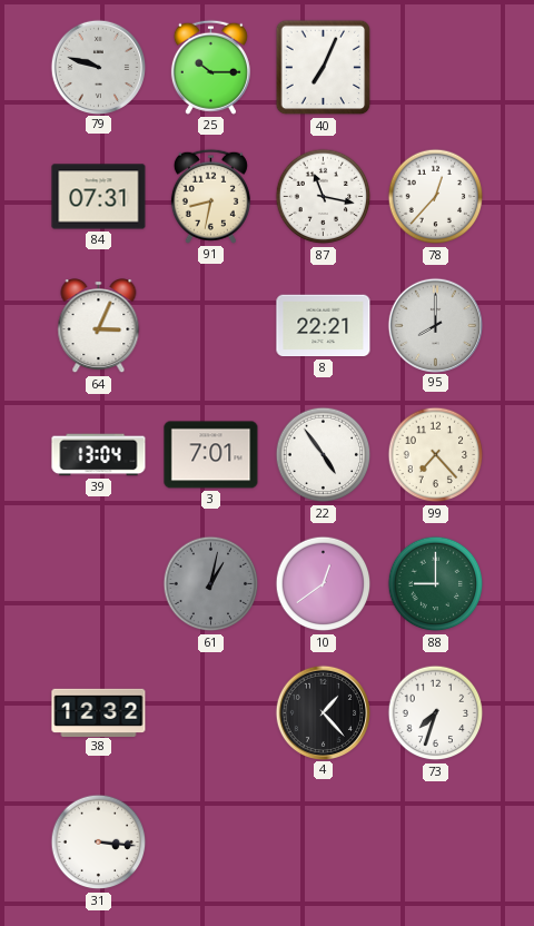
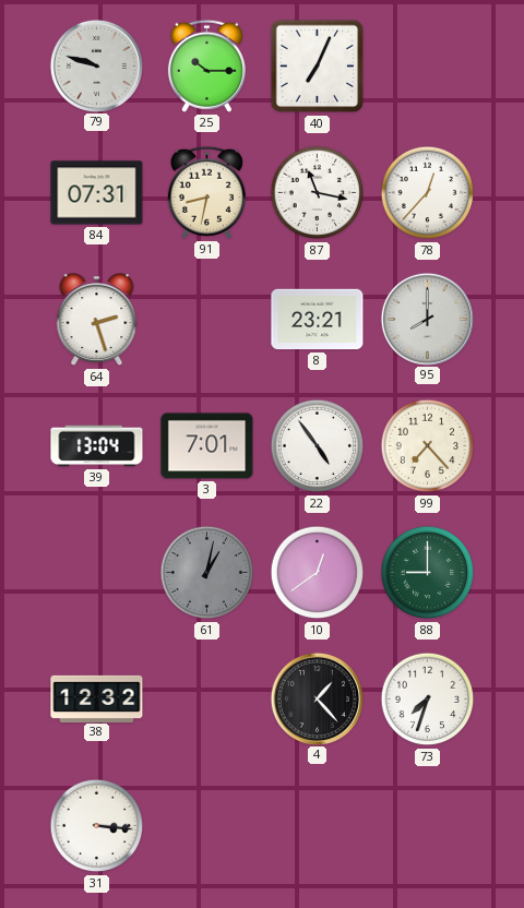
64: 3:04 -> 2:27
8: 22:21 -> 23:21
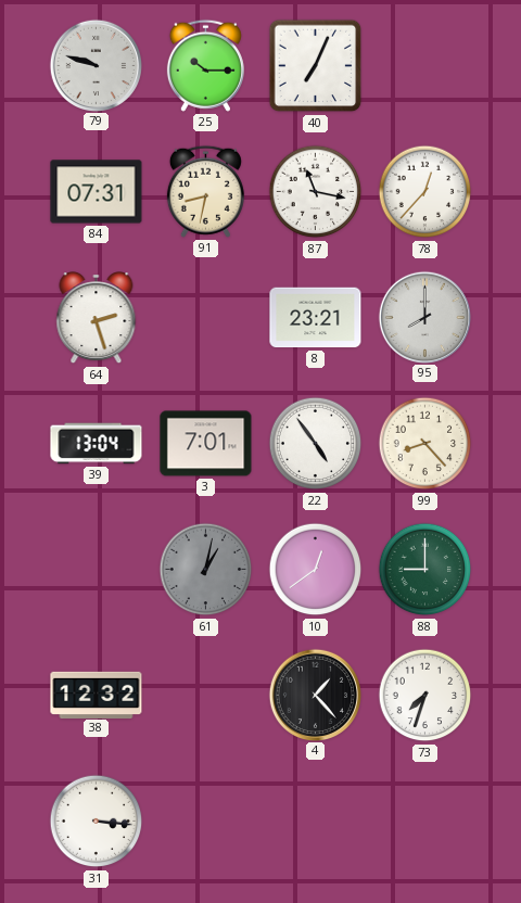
99: 7:23 -> 8:23
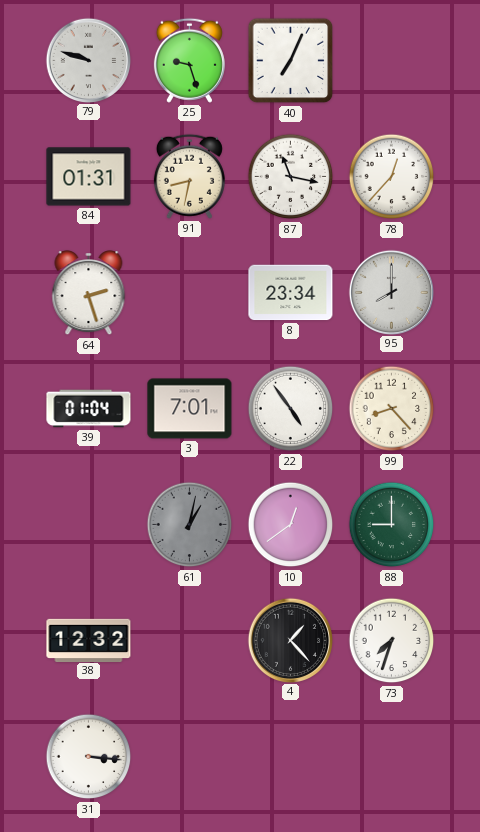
25: 10:15 -> 9:27
84: 07:31 -> 01:31
8: 23:21 -> 23:34
39: 13:04 -> 01:04
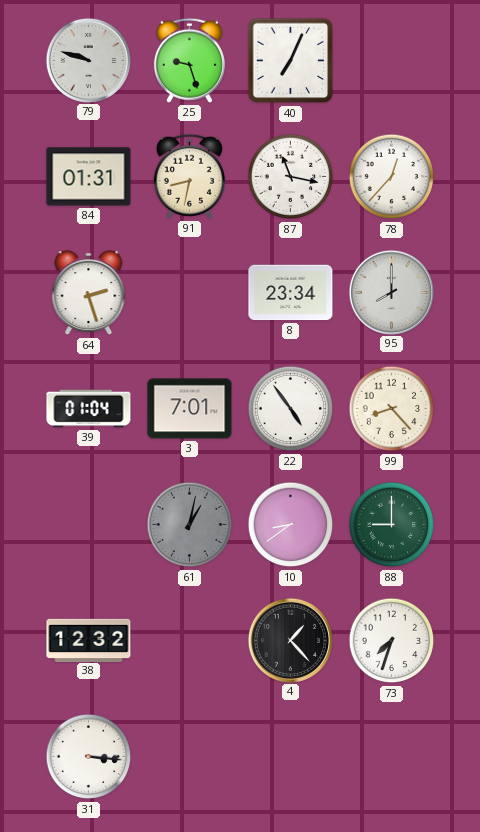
10: 12:39 -> 8:39
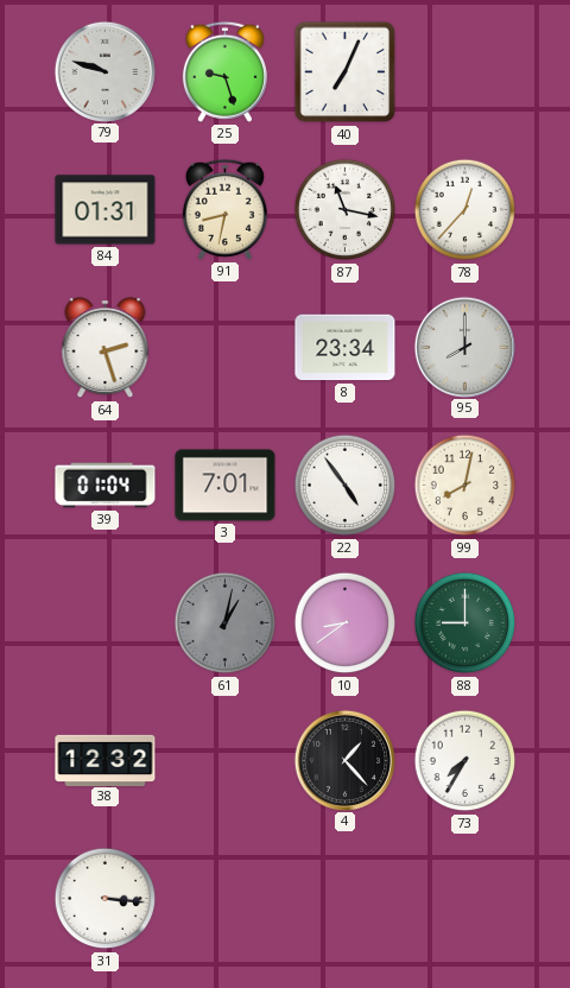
99: 8:23 -> 8:02
73: 7:33 -> 7:35
